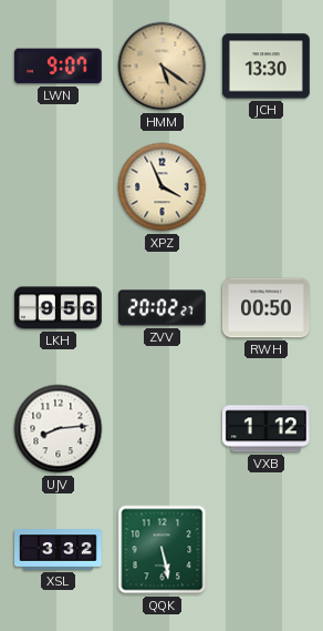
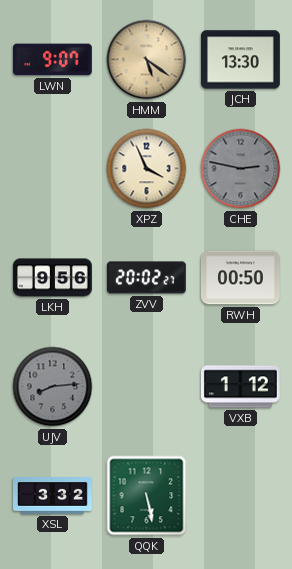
CHE: none -> 2:47
UJV dial: white -> grey
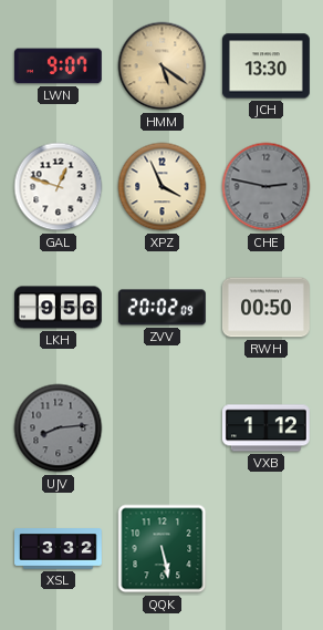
GAL: none -> 12:48
ZVV: 20:02:27 -> 20:02:09
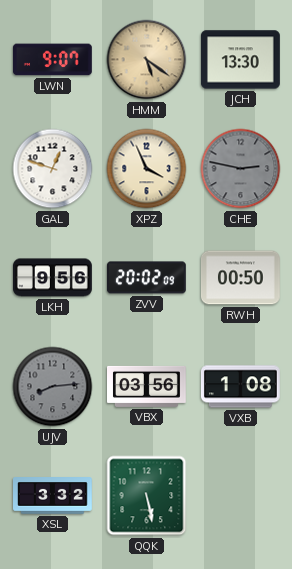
VBX: none -> 03:56
VXB: 1:12 -> 1:08
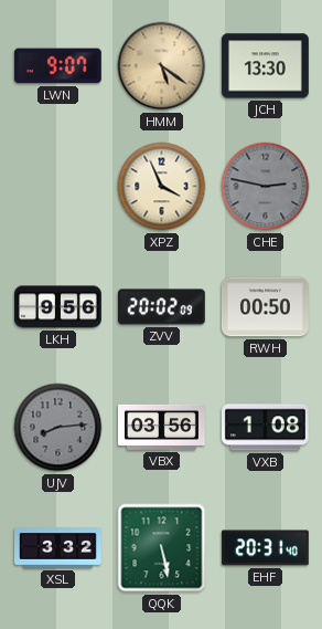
GAL: 12:48 -> none
EHF: none -> 20:31
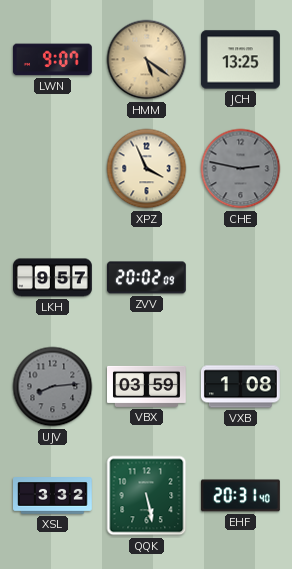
JCH: 13:30 -> 13:25
LKH: 9:56 -> 9:57
RWH: 00:50 -> none
VBX: 03:56 -> 03:59
